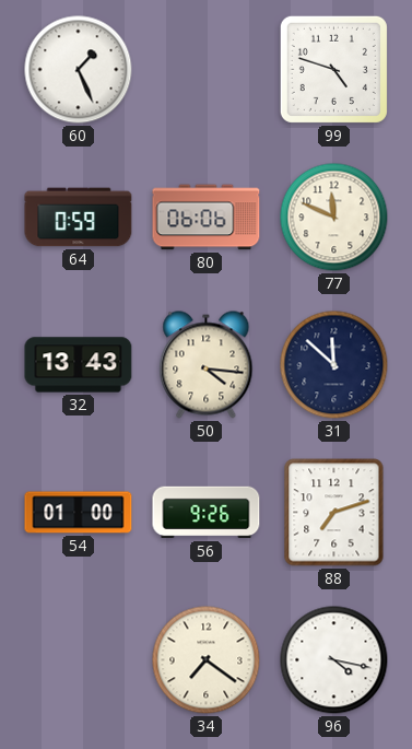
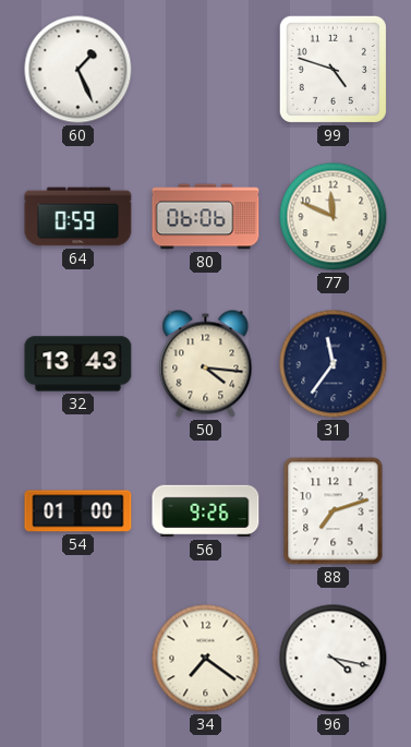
31: 11:52 -> 11:36
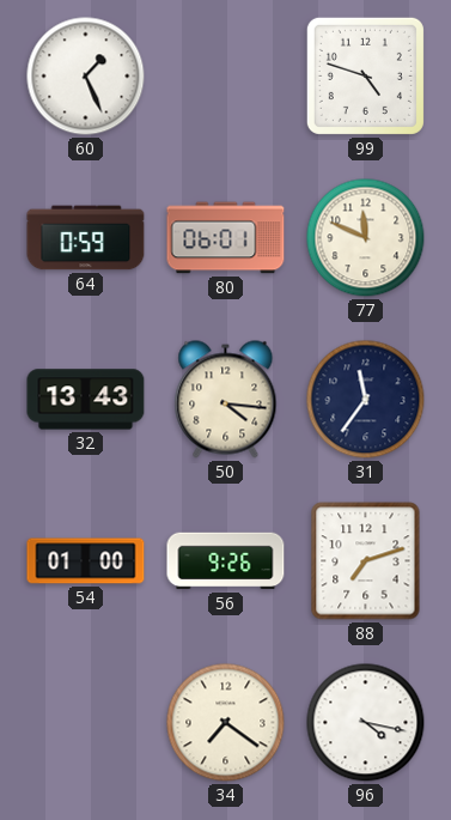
80: 06:06 -> 06:01
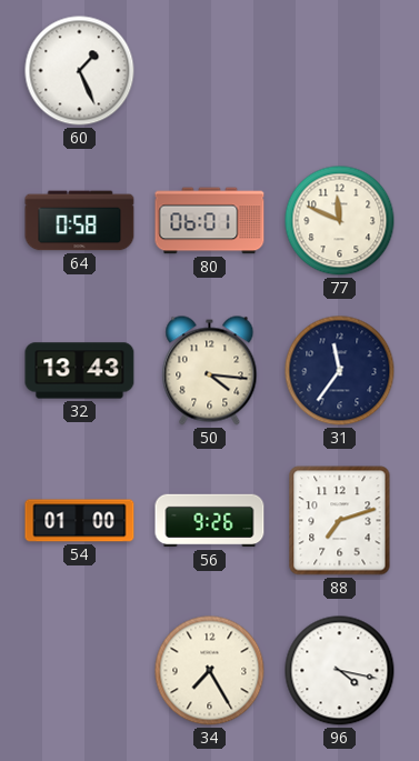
99: 4:48 -> none
64: 0:59 -> 0:58
34: 7:21 -> 7:25
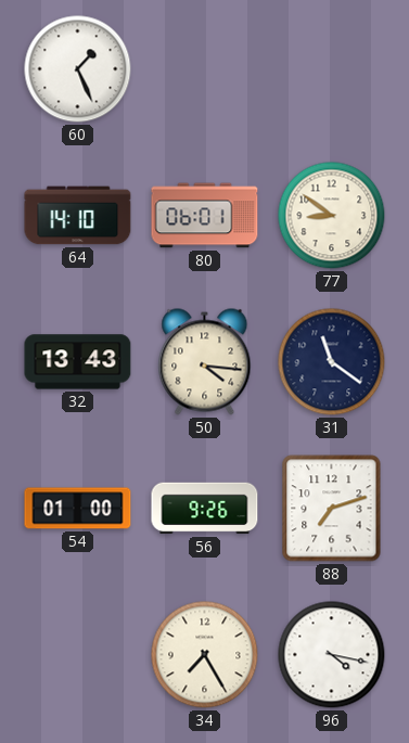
64: 0:58 -> 14:10
77: 11:49 -> 8:51
31: 11:36 -> 11:21
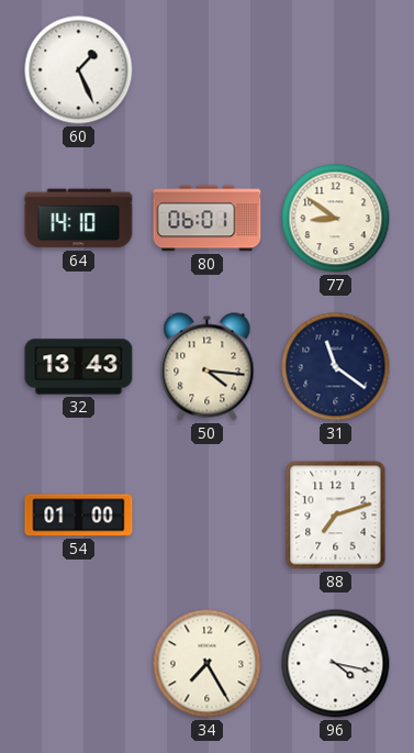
56: 9:26 -> none
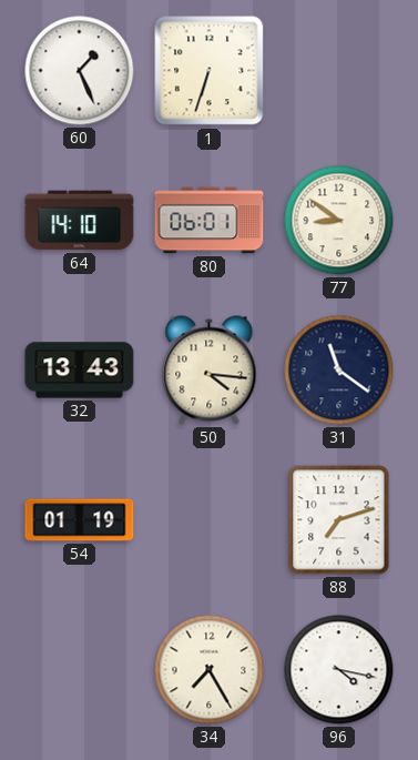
1: none -> 6:33
54: 01:00 -> 01:19
